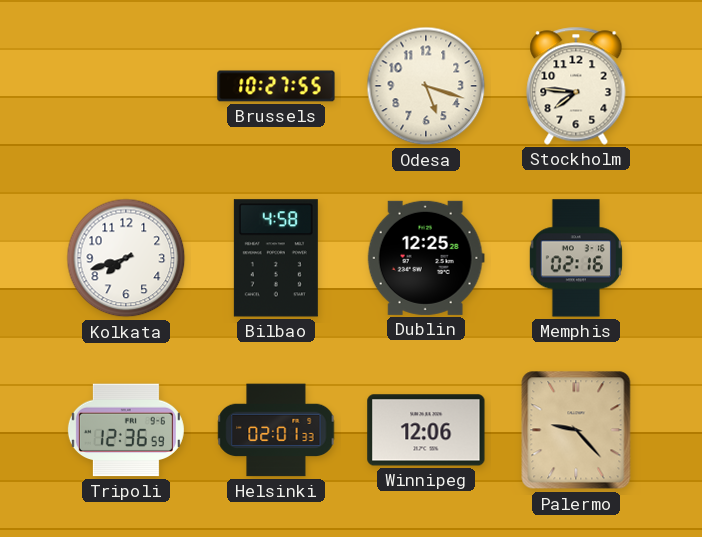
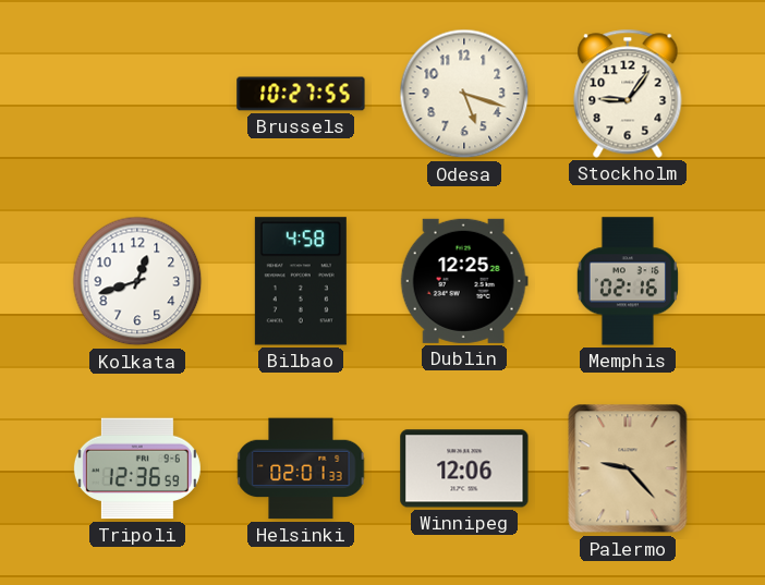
Stockholm: 7:46 -> 9:06
Kolkata: 7:42 -> 12:42
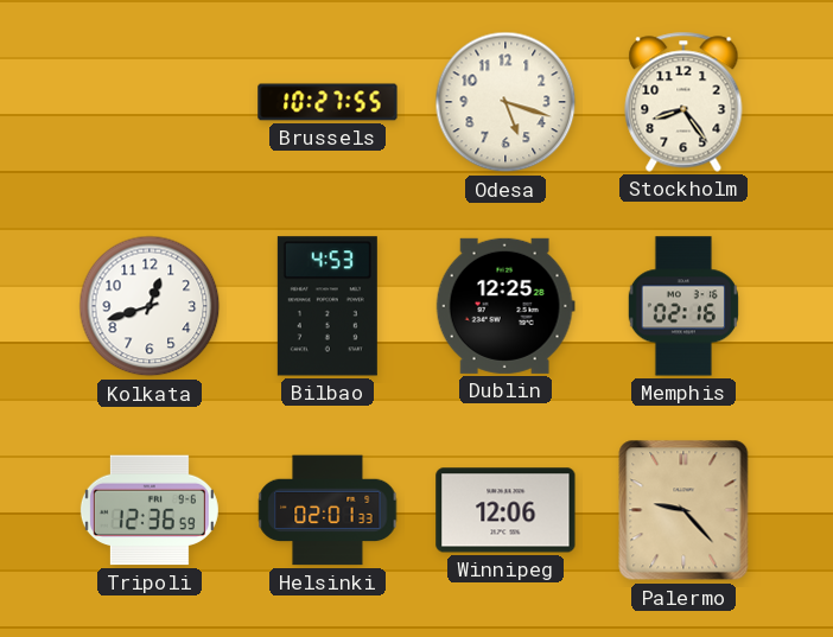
Stockholm: 9:06 -> 8:24
Bilbao: 4:58 -> 4:53
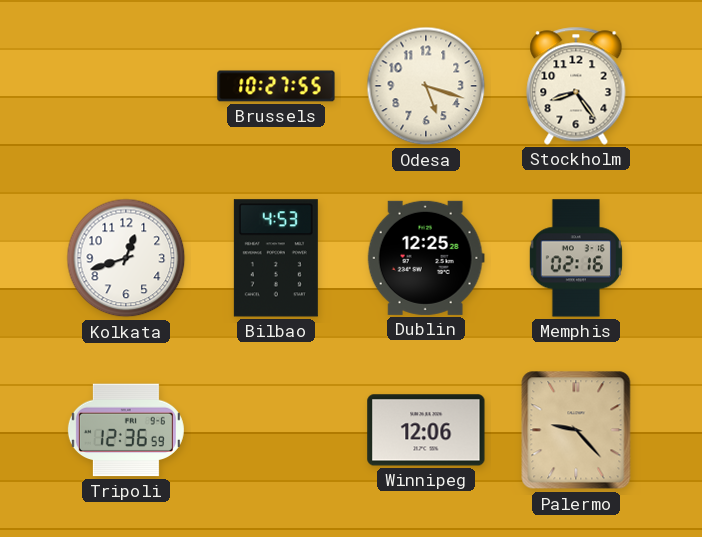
Helsinki: 02:01 -> none
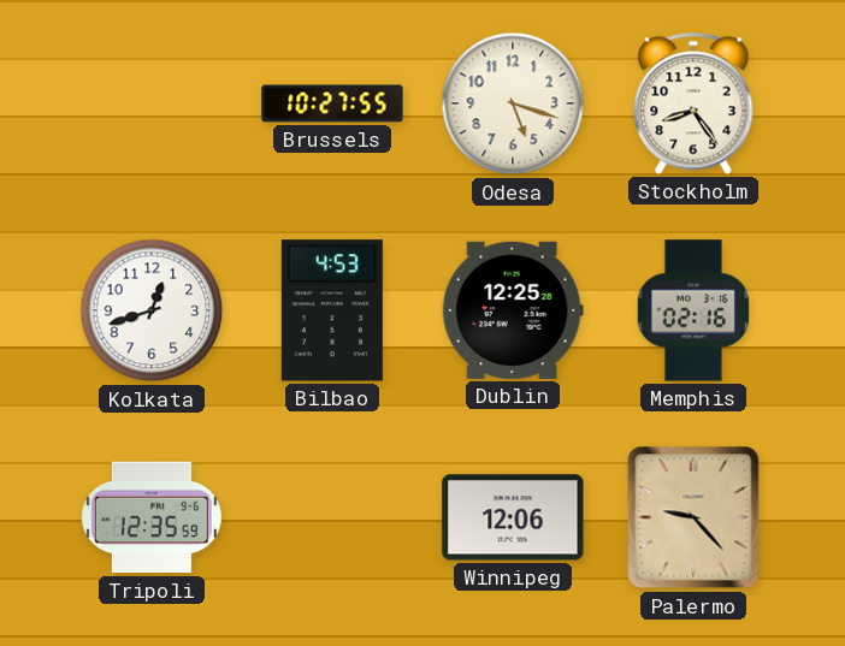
Tripoli: 12:36 -> 12:35
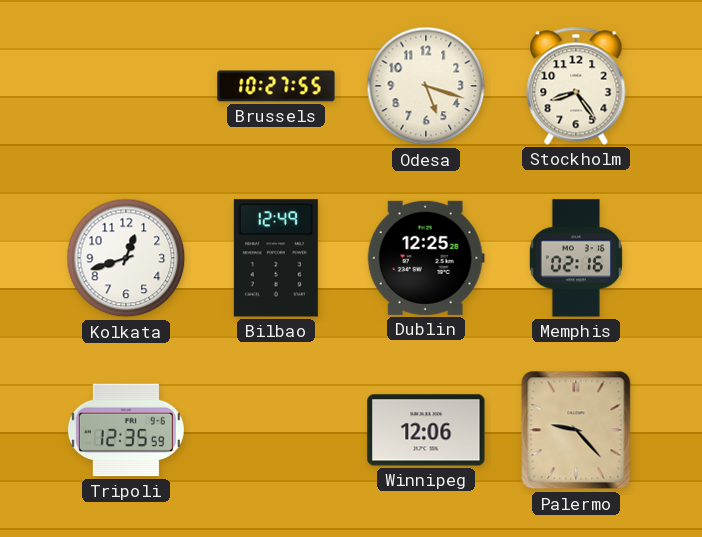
Bilbao: 4:53 -> 12:49
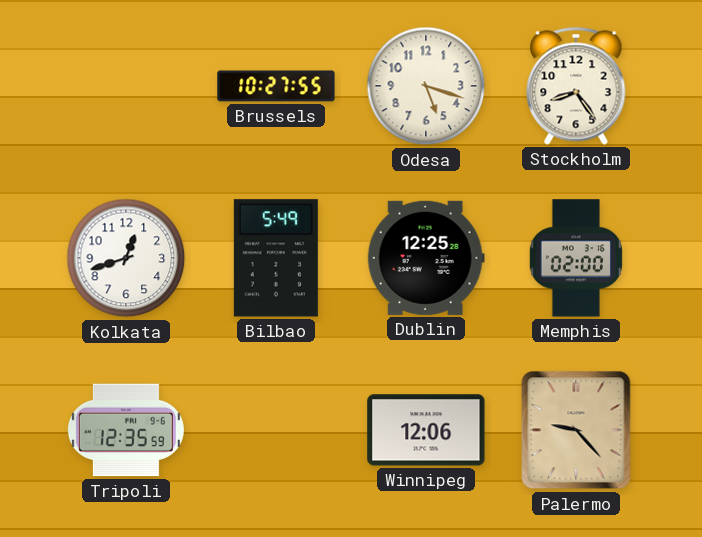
Bilbao: 12:49 -> 5:49
Memphis: 02:16 -> 02:00
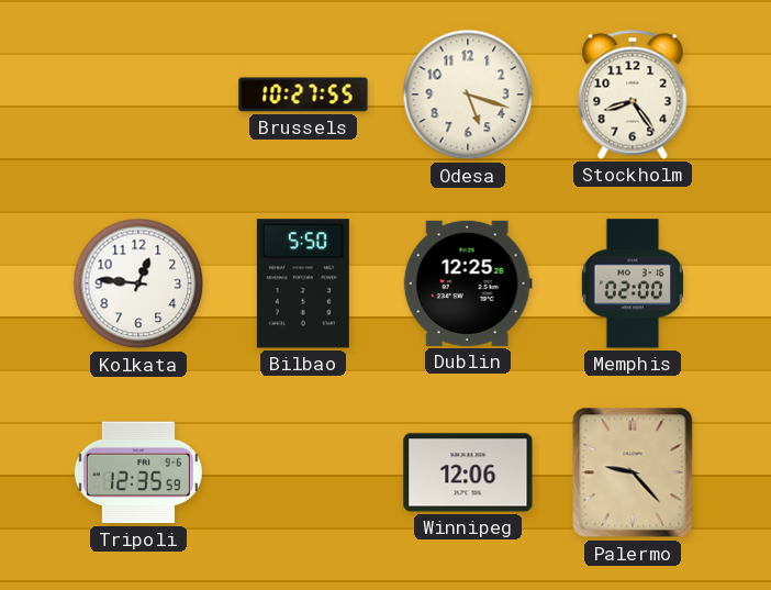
Kolkata: 12:42 -> 12:46
Bilbao: 5:49 -> 5:50
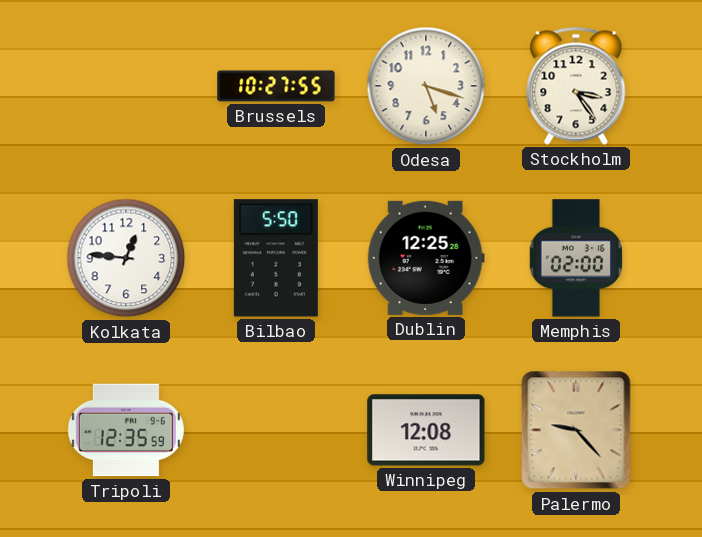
Stockholm: 8:24 -> 3:24
Winnipeg: 12:06 -> 12:08
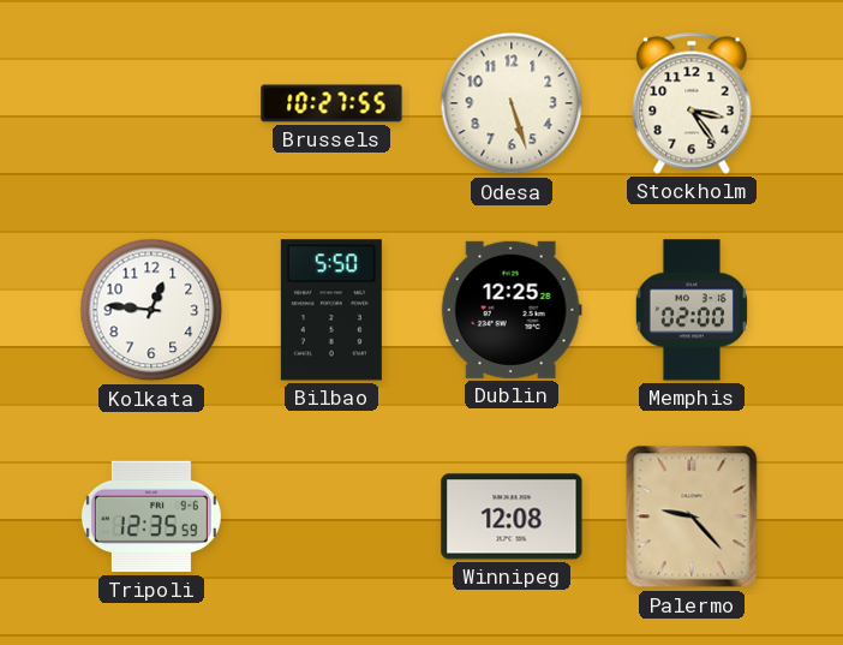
Odesa: 5:18 -> 5:27
